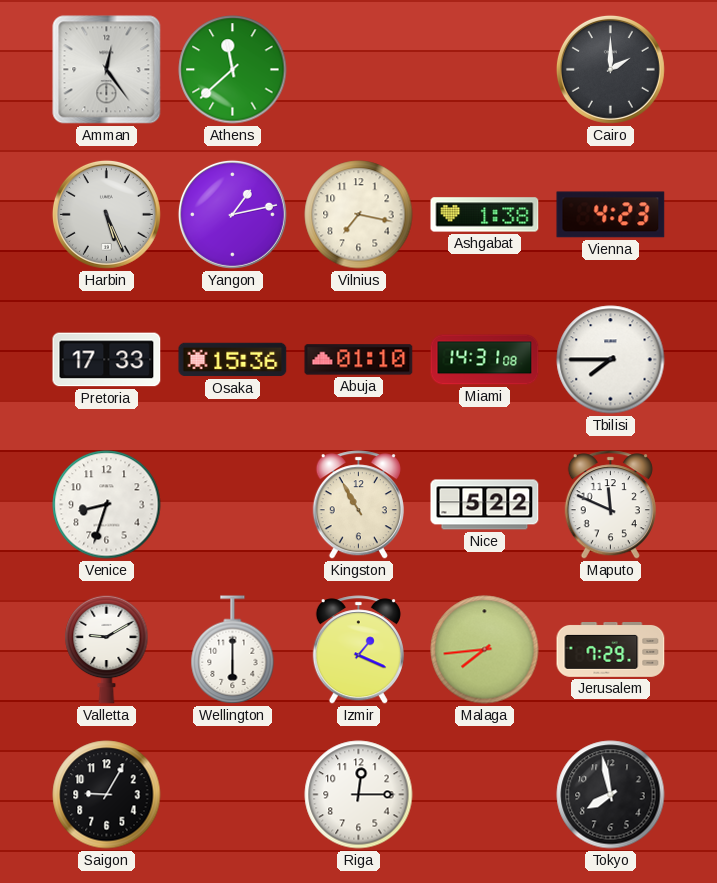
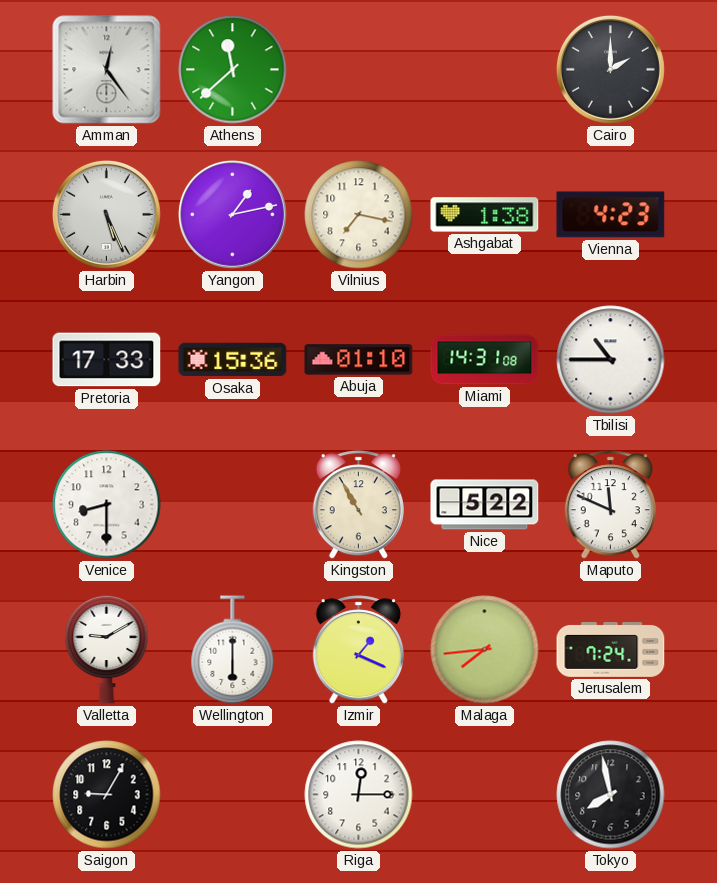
Tbilisi: 7:45 -> 10:45
Venice: 8:33 -> 8:30
Jerusalem: 7:29 -> 7:24
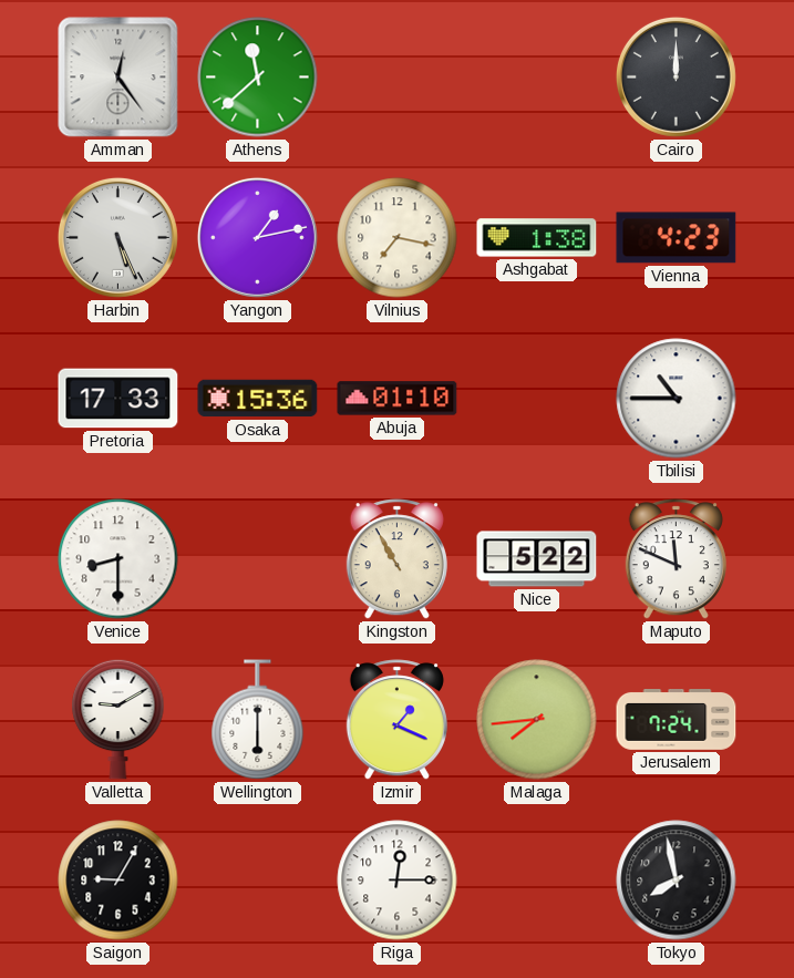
Cairo: 2:00 -> 12:00
Miami: 14:31 -> none
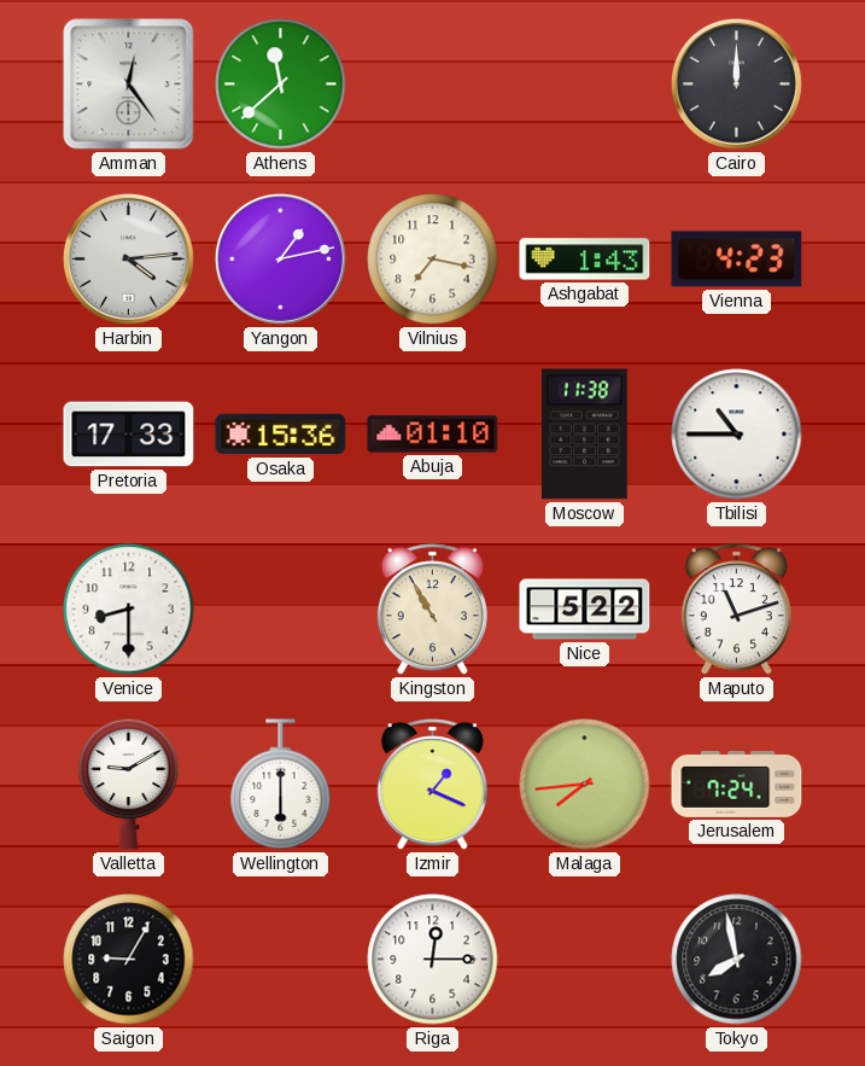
Harbin: 5:26 -> 4:14
Ashgabat: 1:38 -> 1:43
Moscow: none -> 11:38
Maputo: 11:49 -> 11:12
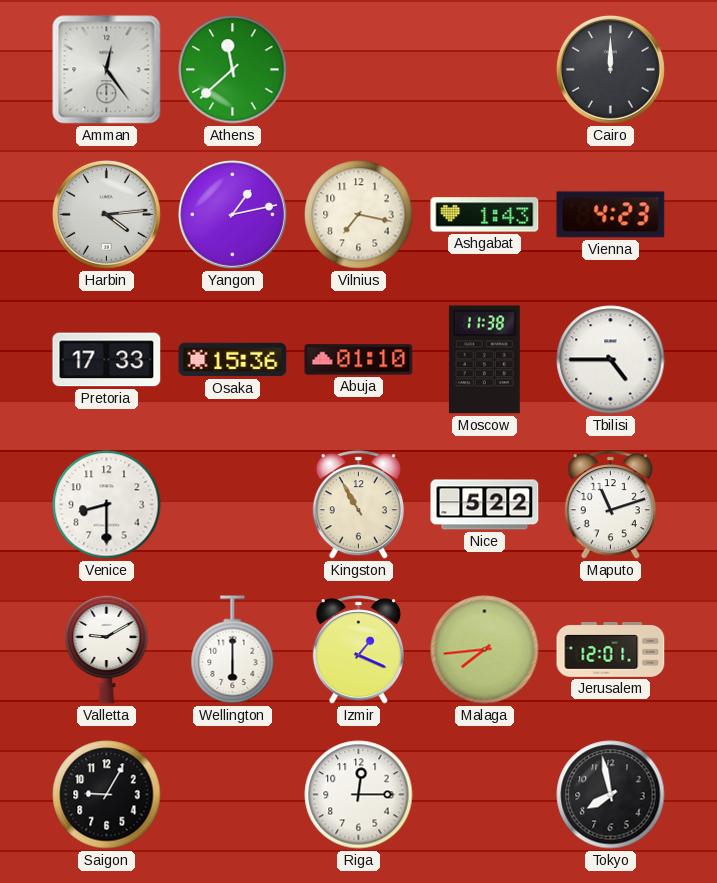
Tbilisi: 10:45 -> 4:45
Jerusalem: 7:24 -> 12:01
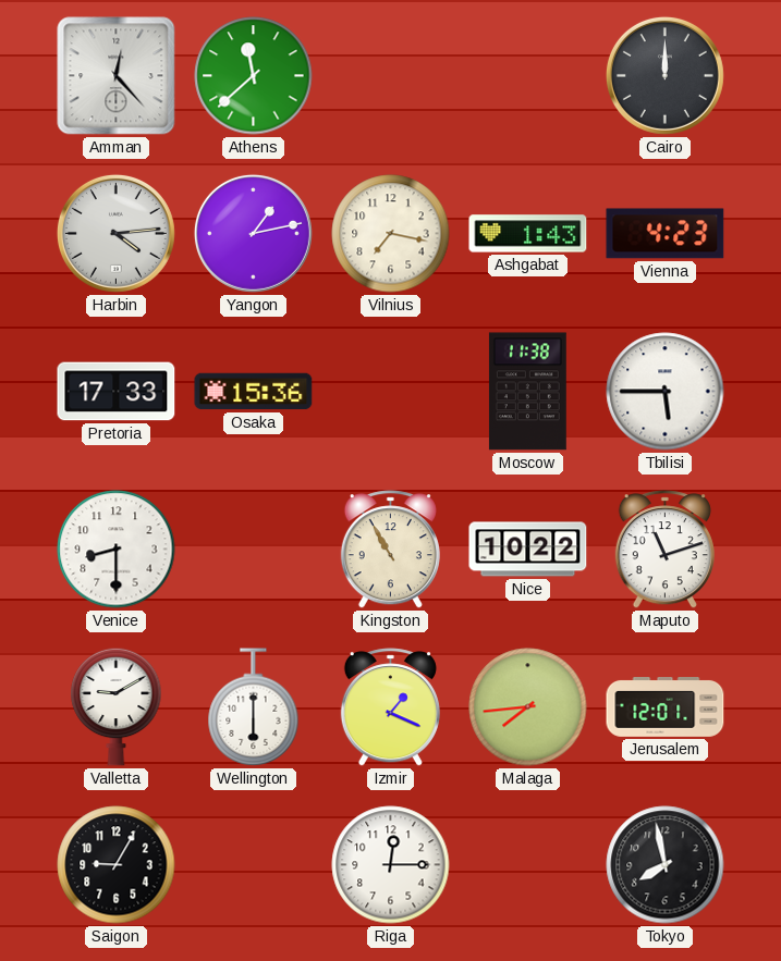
Amman: 12:24 -> 12:23
Abuja: 01:10 -> none
Tbilisi: 4:45 -> 5:45
Nice: 5:22 -> 10:22
